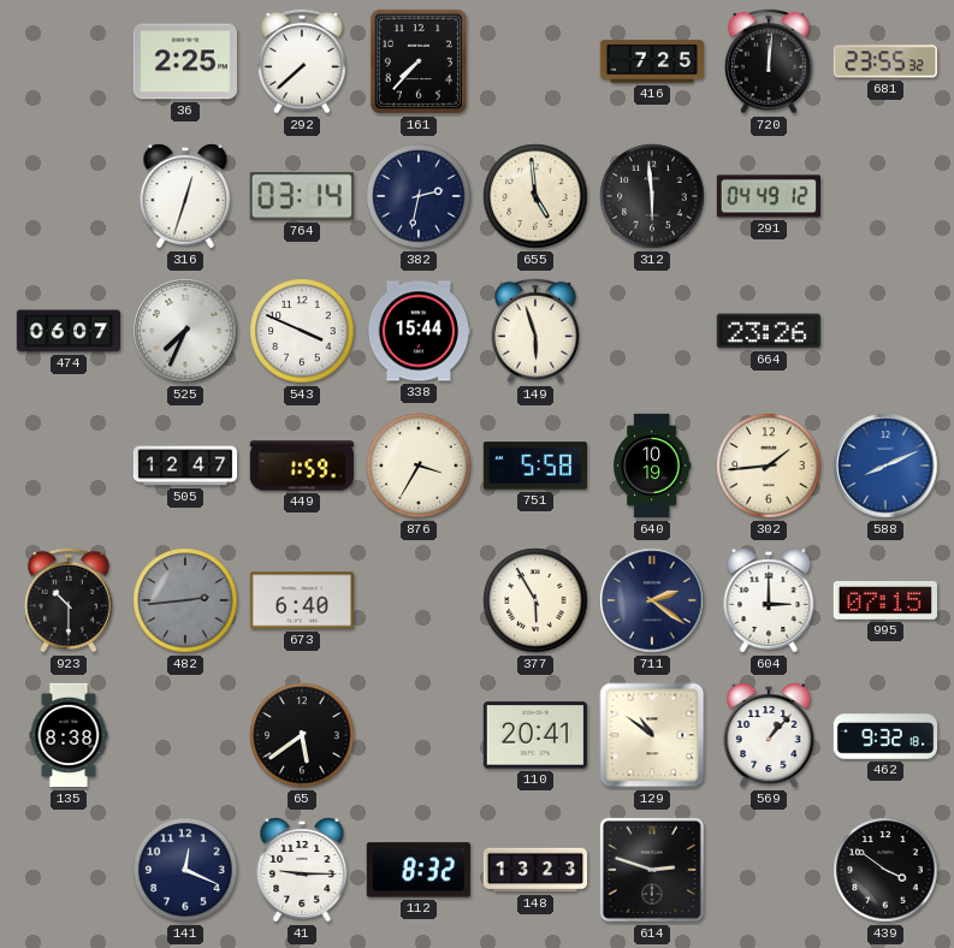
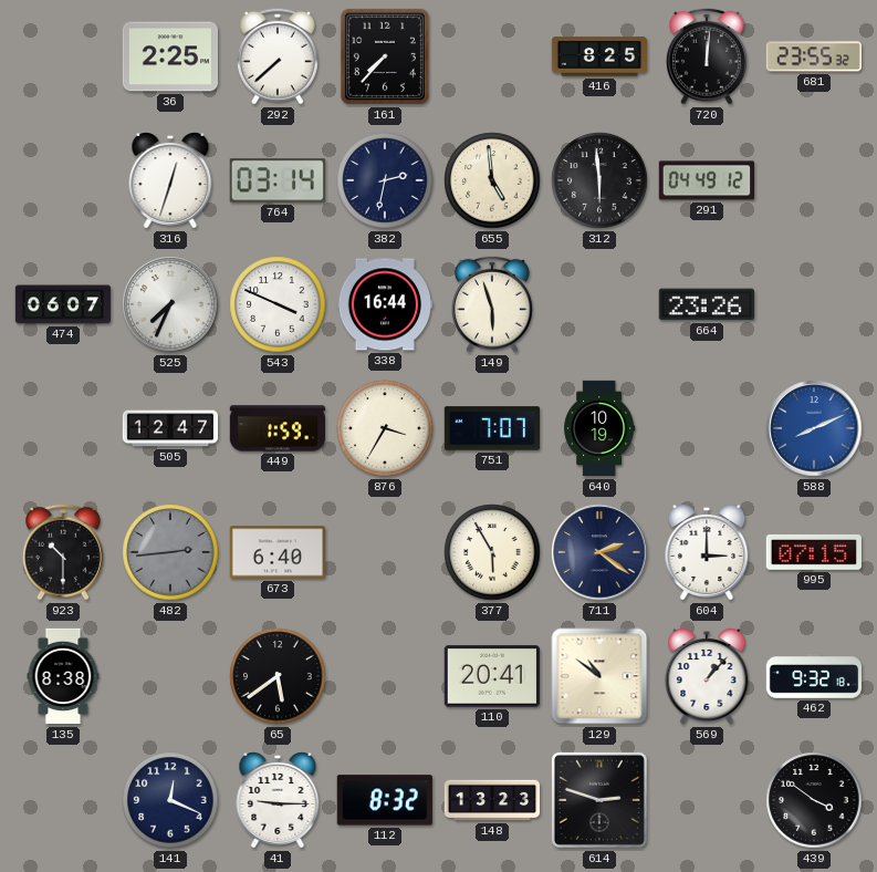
416: 7:25 -> 8:25
338: 15:44 -> 16:44
751: 5:58 -> 7:07
302: 1:44 -> none
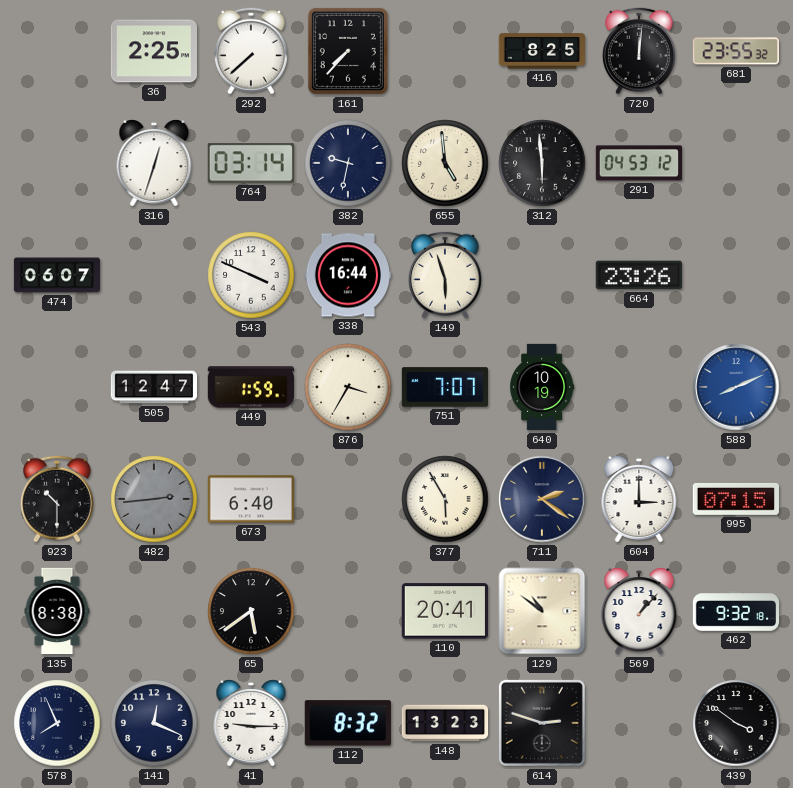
382: 2:32 -> 9:32
291: 04:49 -> 04:53
525: 7:34 -> none
578: none -> 7:56
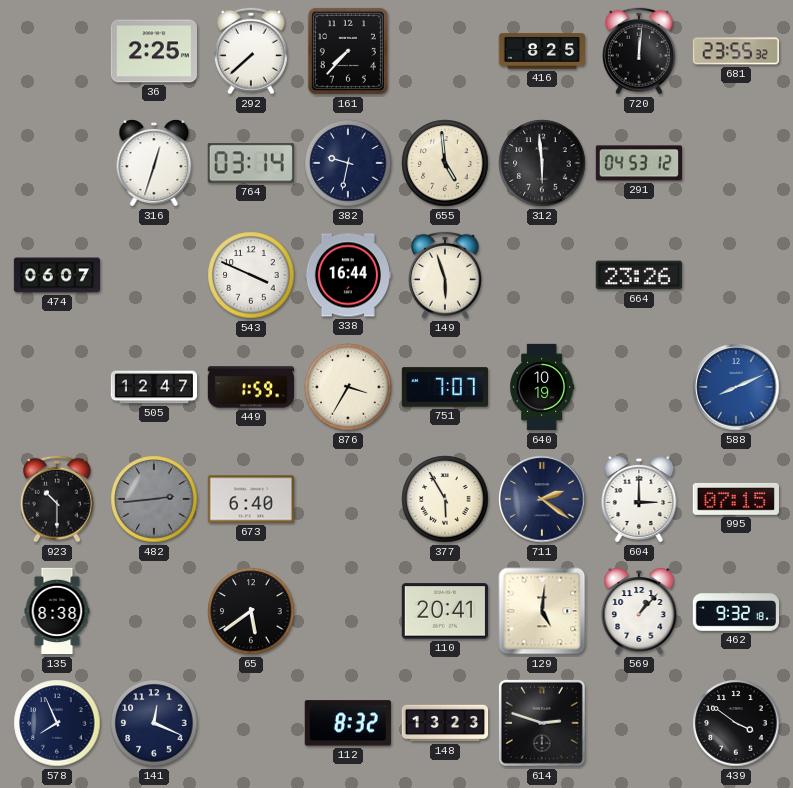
129: 10:51 -> 5:01
41: 9:15 -> none
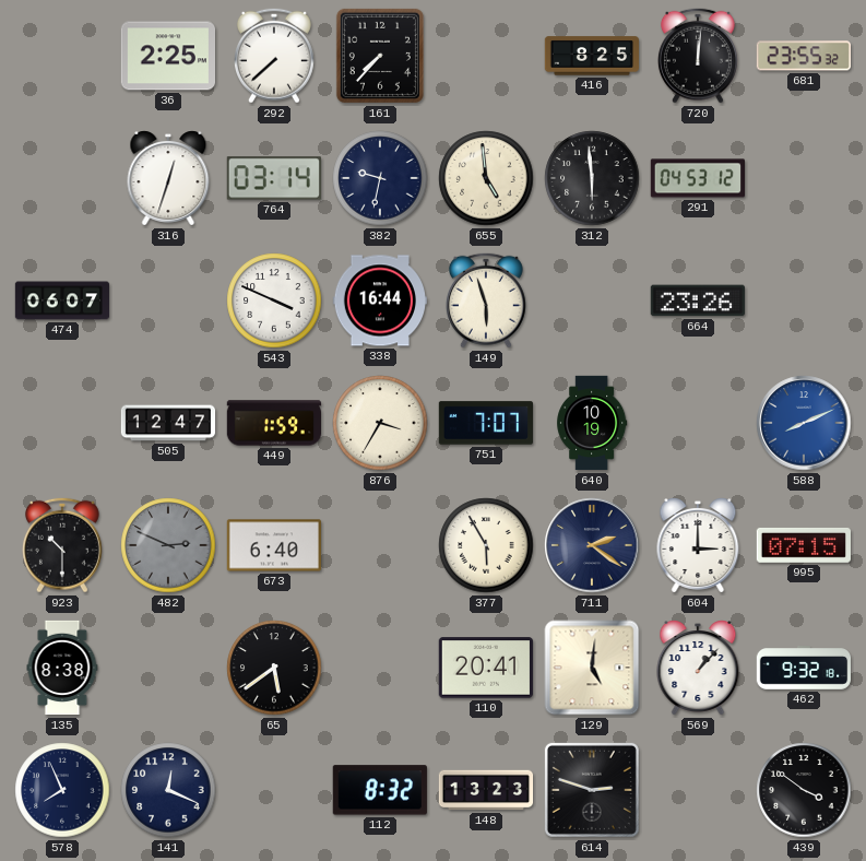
482: 2:44 -> 2:49
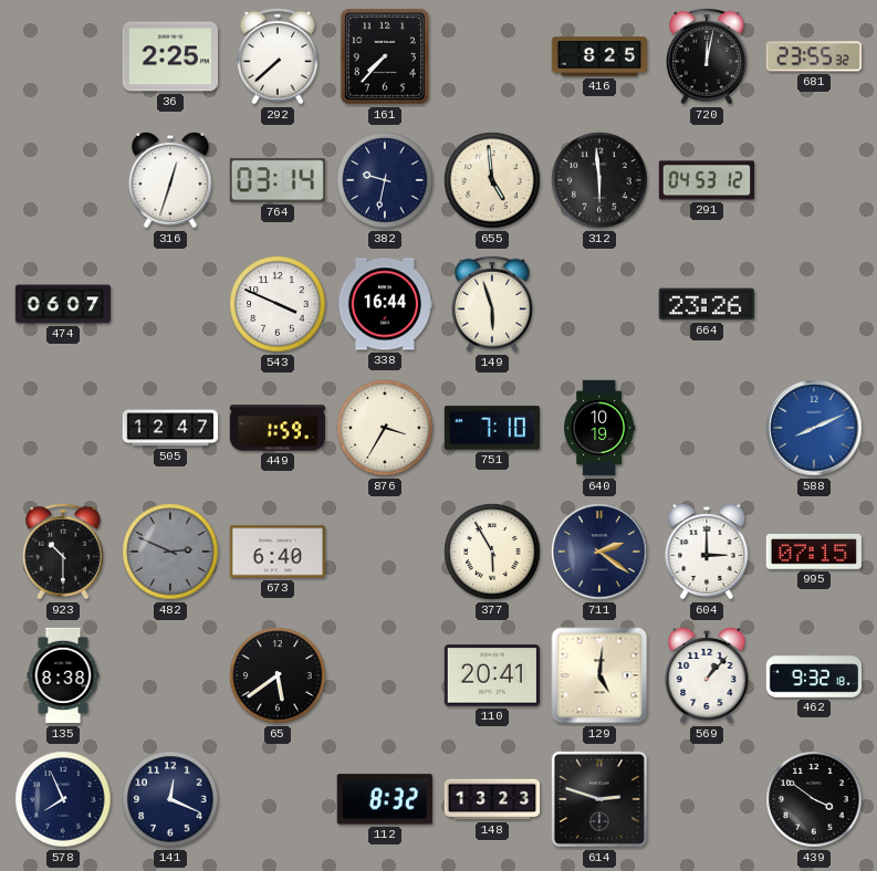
720: 12:01 -> 12:02
751: 7:07 -> 7:10
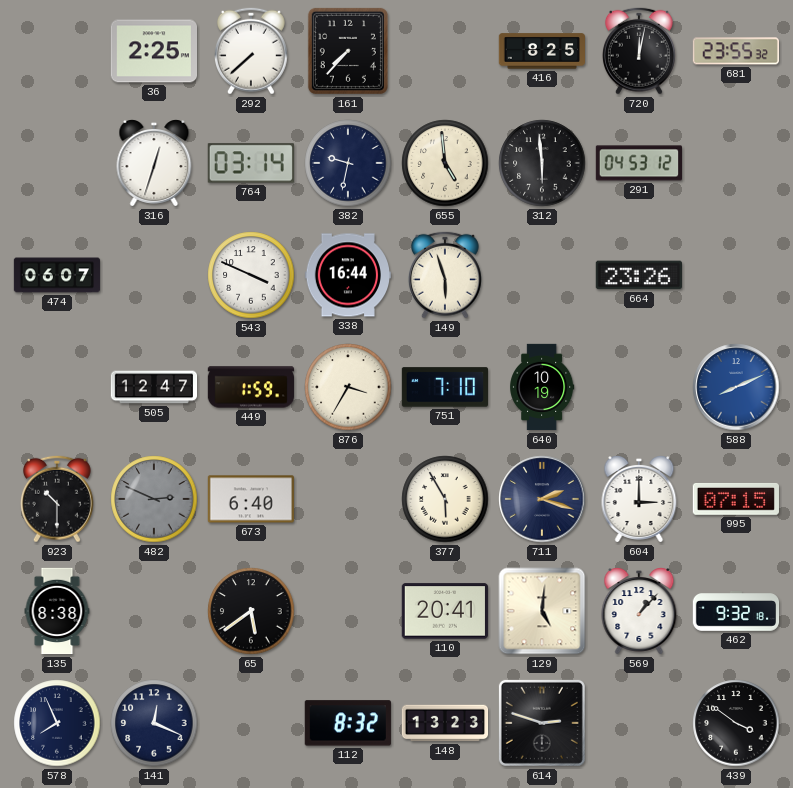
711: 2:21 -> 2:18
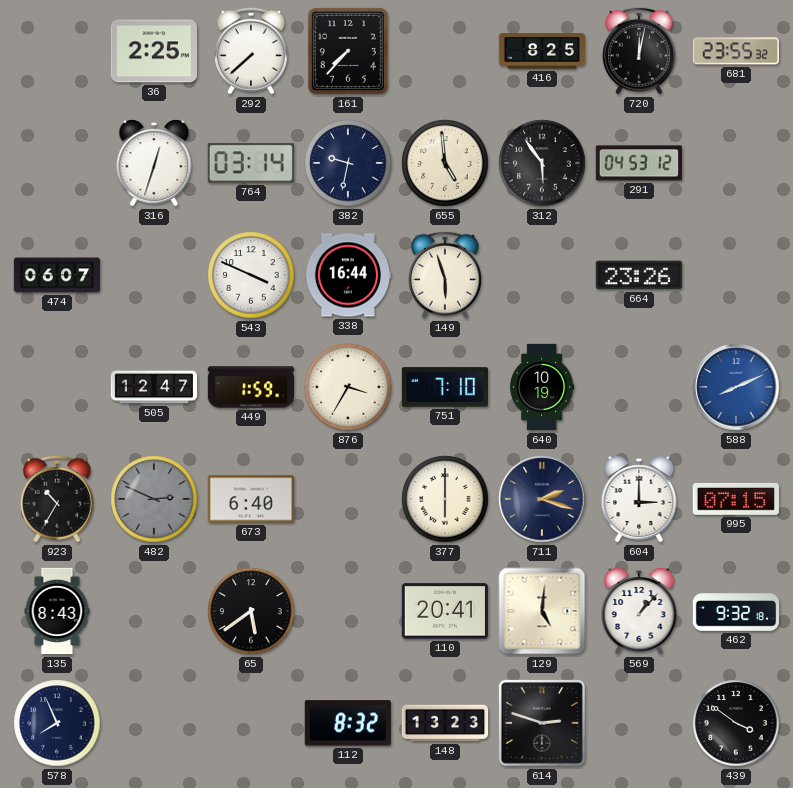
312: 5:59 -> 5:54
923: 10:30 -> 10:35
377: 5:55 -> 6:00
135: 8:38 -> 8:43
141: 12:19 -> none
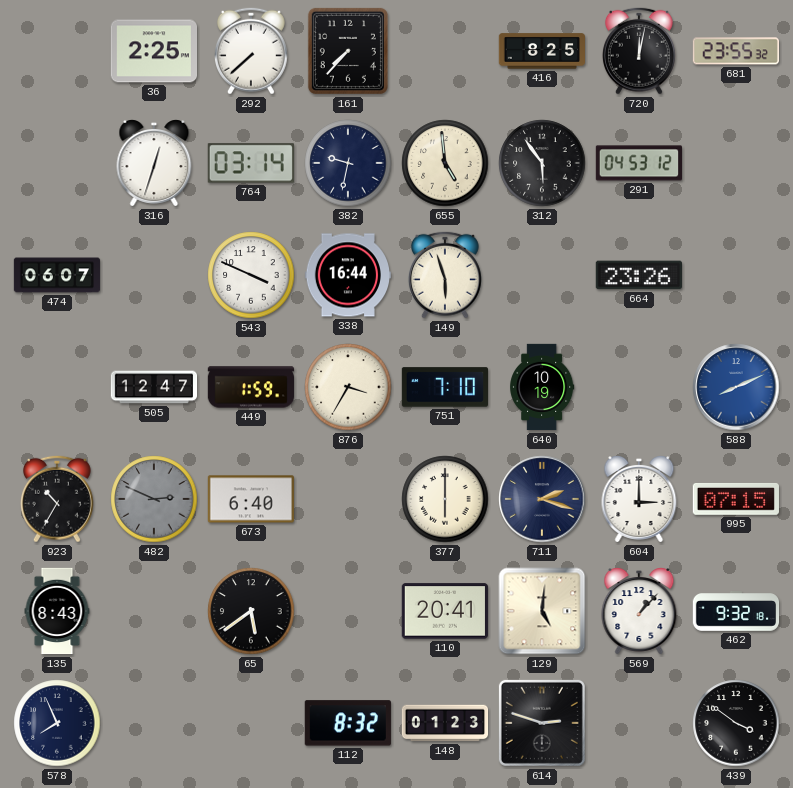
148: 13:23 -> 01:23
